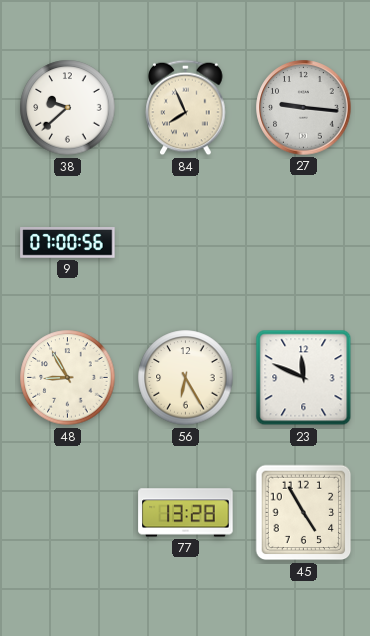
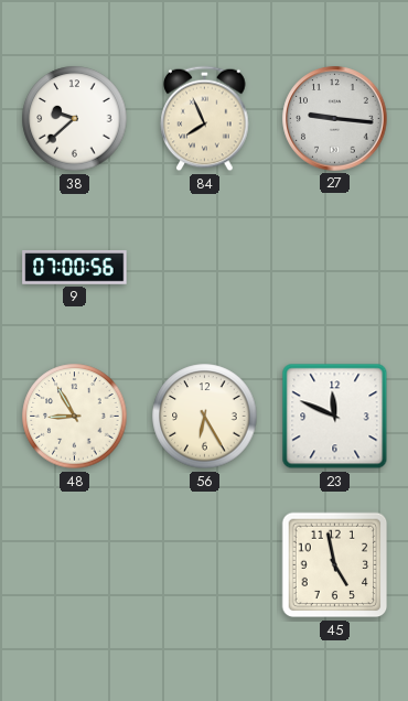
77: 13:28 -> none
45: 4:55 -> 4:58
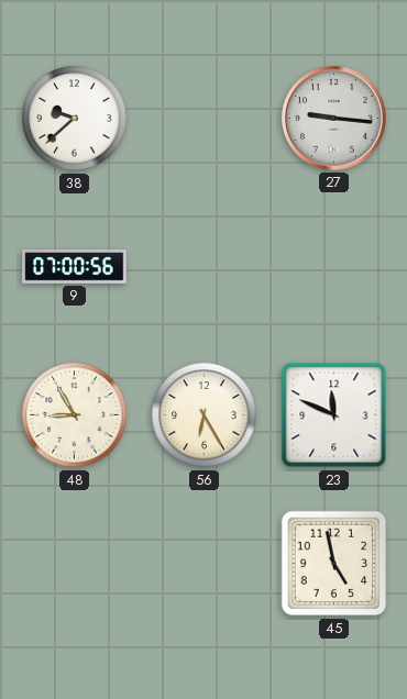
84: 7:56 -> none
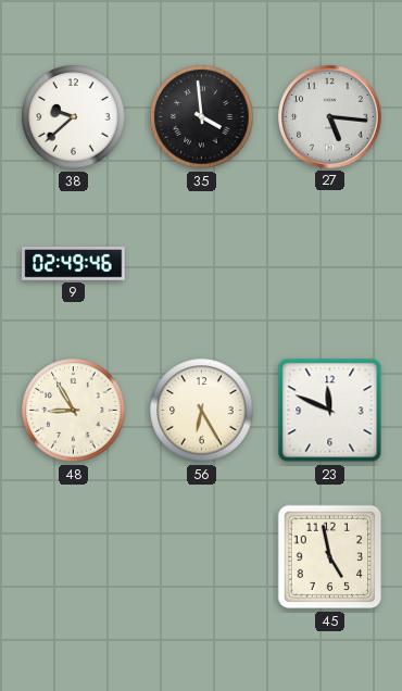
35: none -> 3:59
27: 9:16 -> 5:16
9: 07:00 -> 02:49
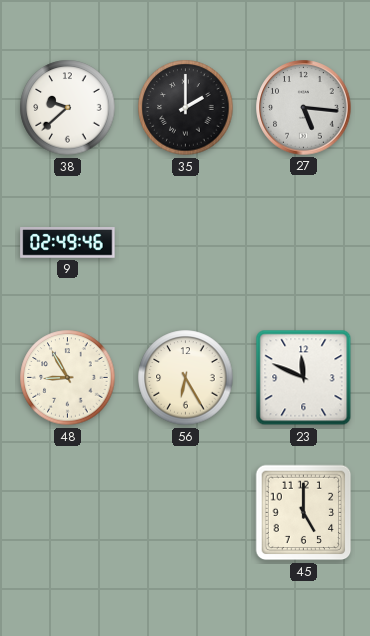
35: 3:59 -> 2:00
45: 4:58 -> 5:00
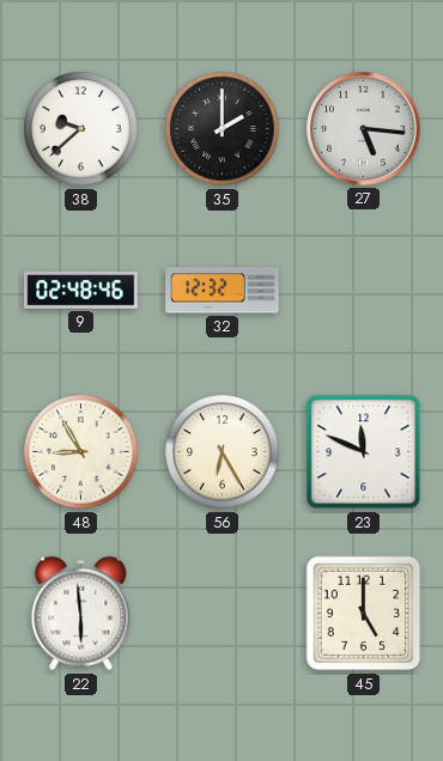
9: 02:49 -> 02:48
32: none -> 12:32
22: none -> 5:59
